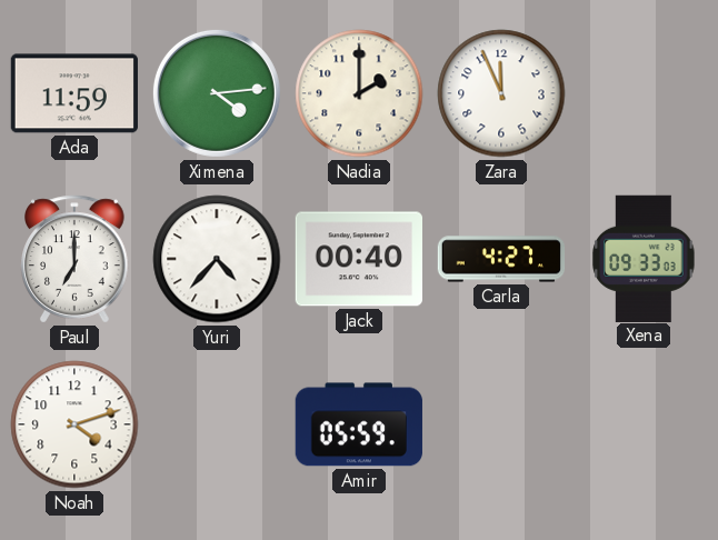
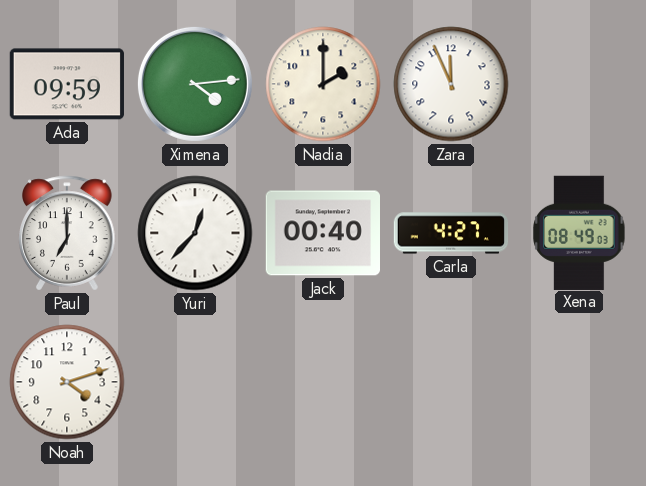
Ada: 11:59 -> 09:59
Yuri: 4:37 -> 12:37
Xena: 09:33 -> 08:49
Amir: 05:59 -> none
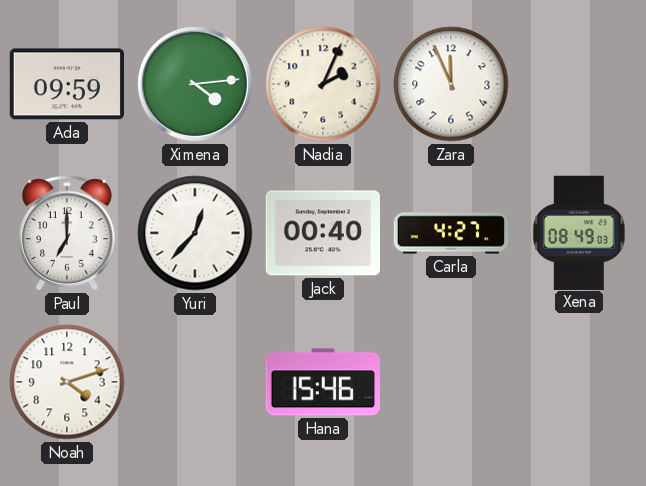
Nadia: 2:00 -> 2:04
Hana: none -> 15:46
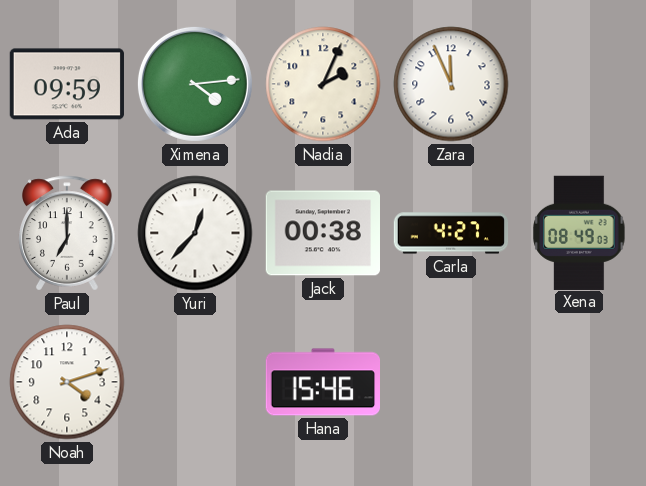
Jack: 00:40 -> 00:38
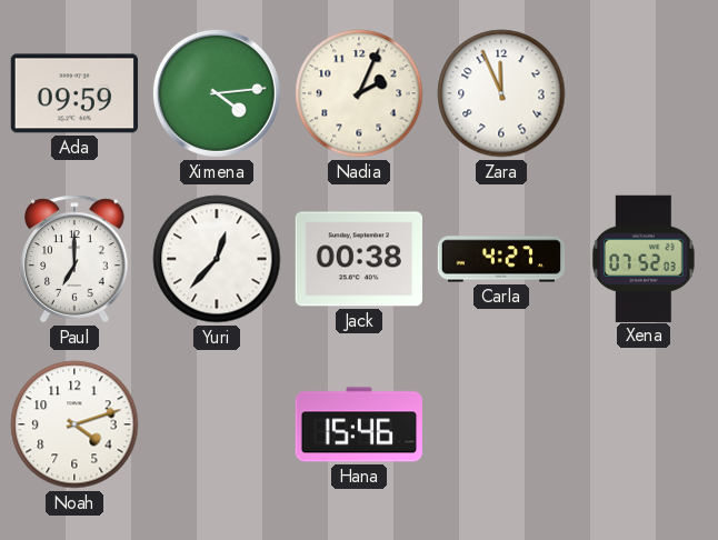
Xena: 08:49 -> 07:52
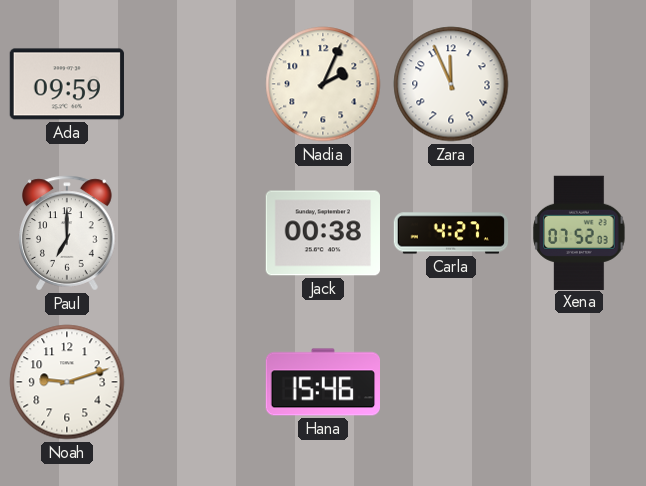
Ximena: 4:14 -> none
Yuri: 12:37 -> none
Noah: 4:12 -> 9:12
